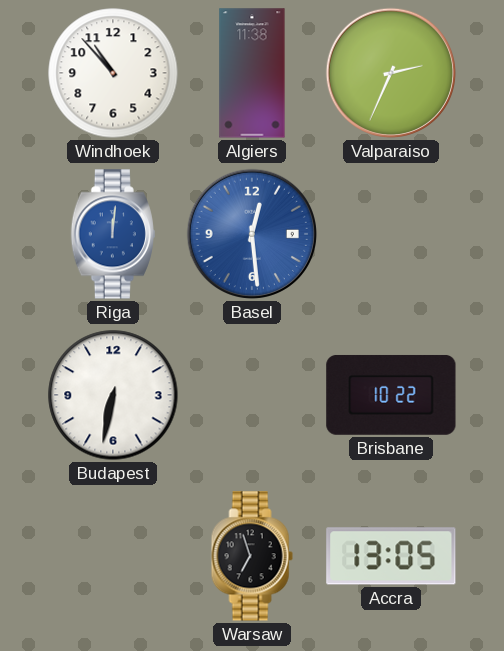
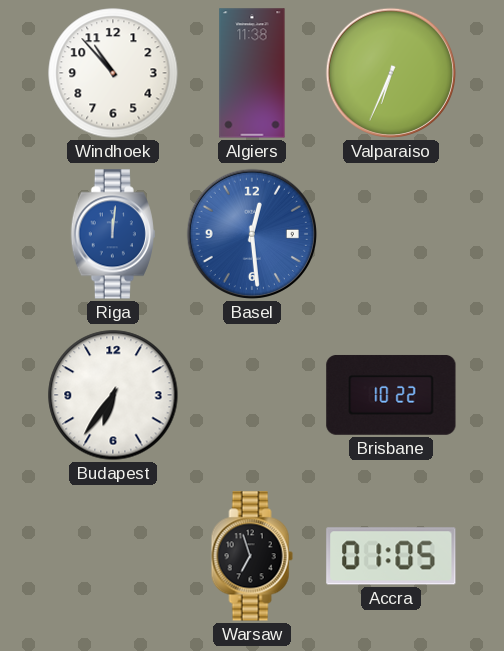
Valparaiso: 2:34 -> 6:34
Budapest: 6:32 -> 6:36
Accra: 13:05 -> 01:05
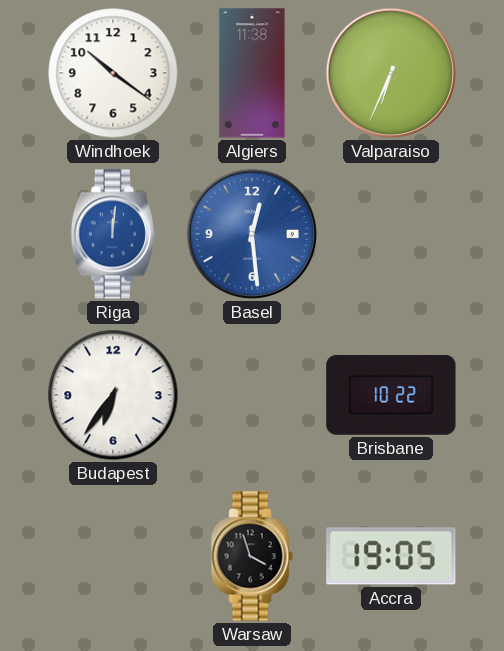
Windhoek: 10:53 -> 10:21
Warsaw: 6:57 -> 3:57
Accra: 01:05 -> 19:05
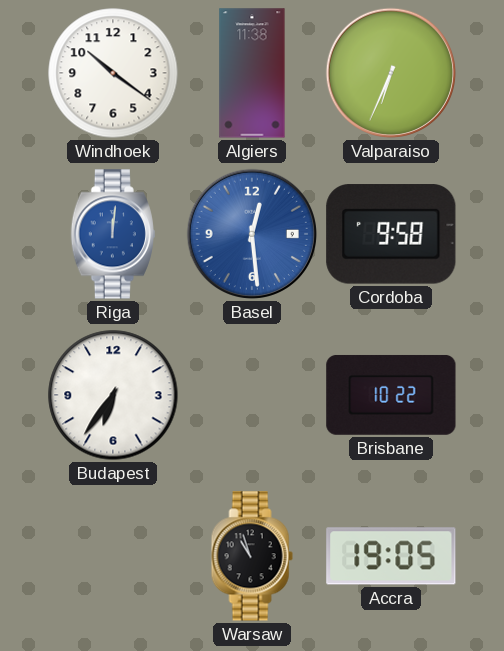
Cordoba: none -> 9:58
Warsaw: 3:57 -> 10:57
